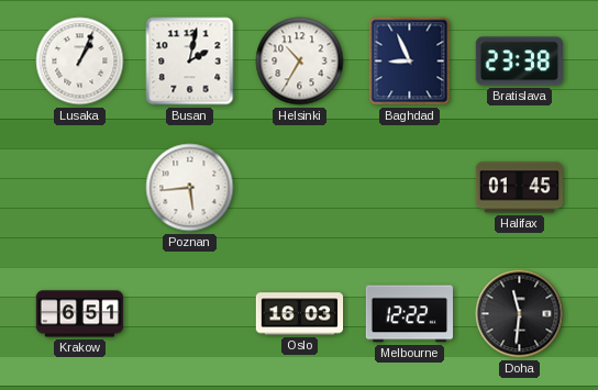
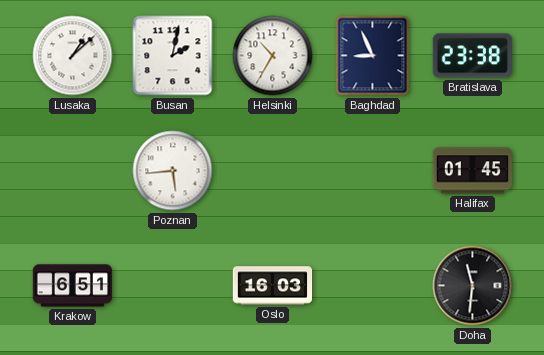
Lusaka: 1:04 -> 1:08
Melbourne: 12:22 -> none
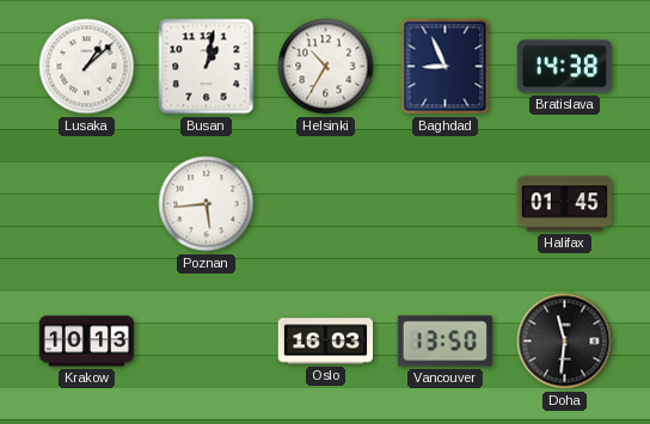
Busan: 2:02 -> 1:02
Bratislava: 23:38 -> 14:38
Krakow: 6:51 -> 10:13
Vancouver: none -> 13:50
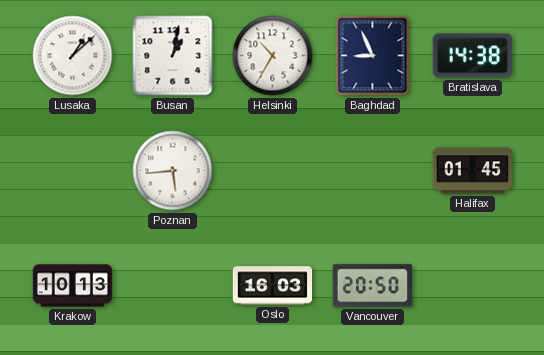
Vancouver: 13:50 -> 20:50
Doha: 11:31 -> none
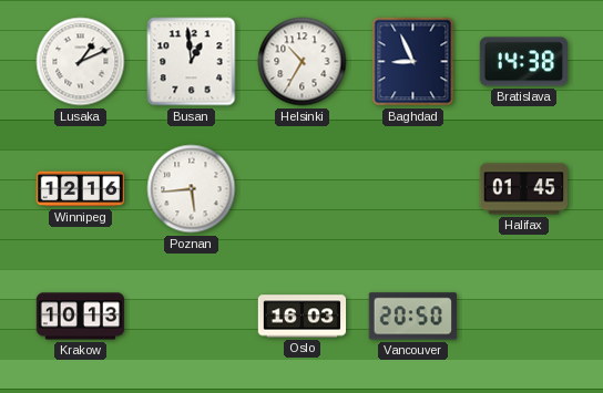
Lusaka: 1:08 -> 1:11
Busan: 1:02 -> 12:59
Winnipeg: none -> 12:16
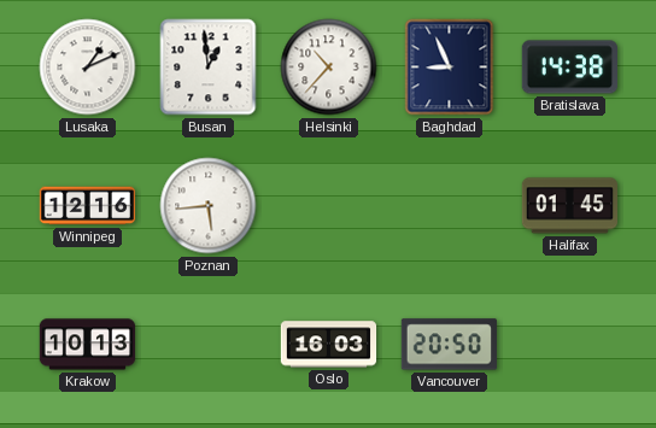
Helsinki: 10:35 -> 10:37
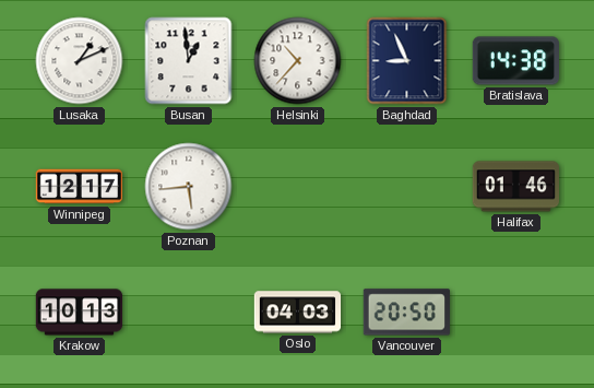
Winnipeg: 12:16 -> 12:17
Halifax: 01:45 -> 01:46
Oslo: 16:03 -> 04:03
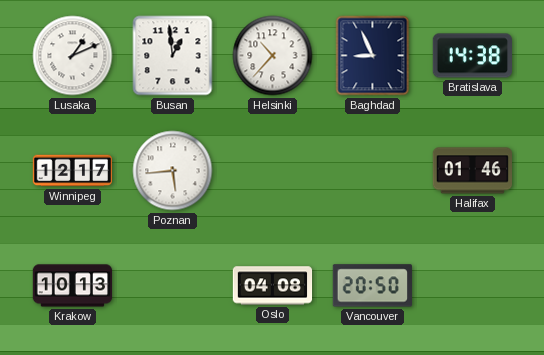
Oslo: 04:03 -> 04:08
